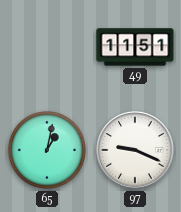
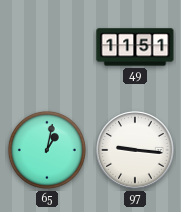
97: 9:19 -> 9:16
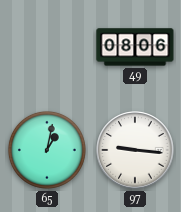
49: 11:51 -> 08:06
